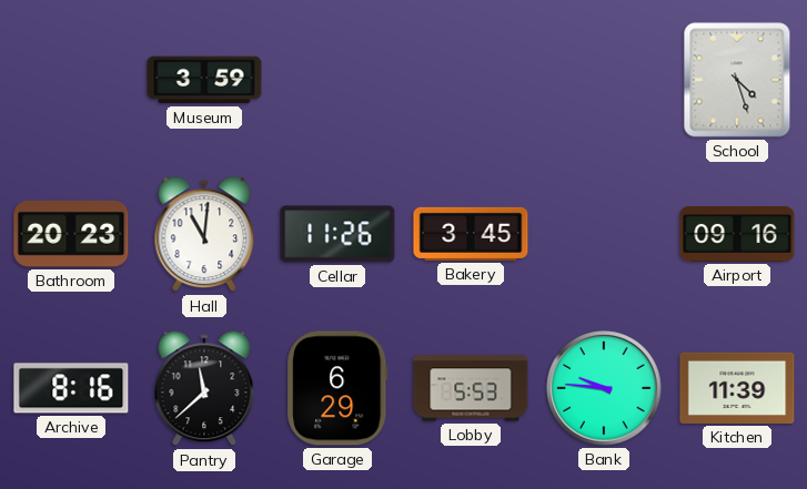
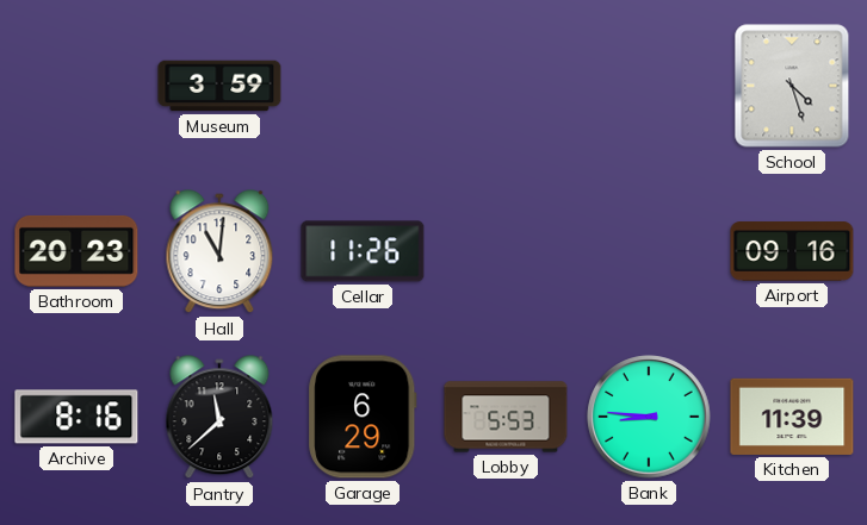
Bakery: 3:45 -> none
Bank: 9:46 -> 8:46
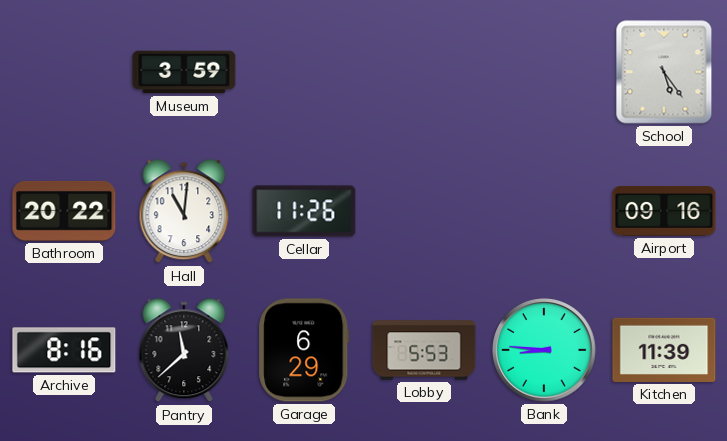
School: 4:27 -> 5:24
Bathroom: 20:23 -> 20:22
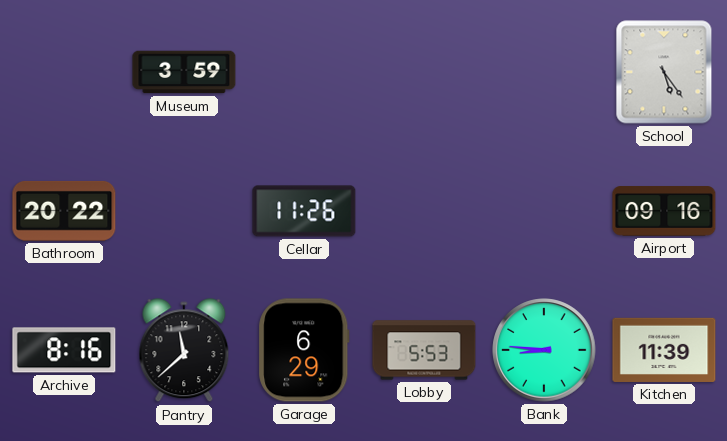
Hall: 11:01 -> none
